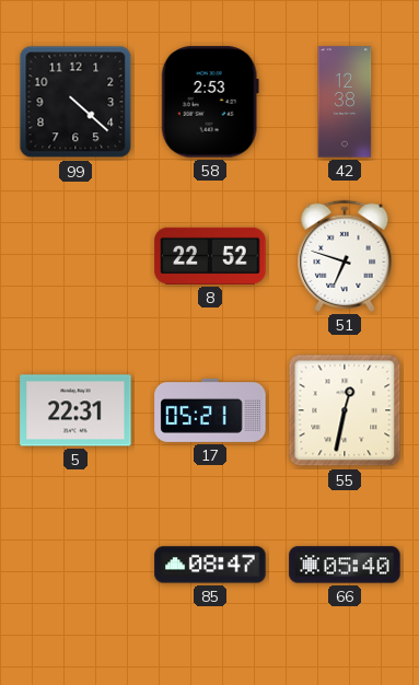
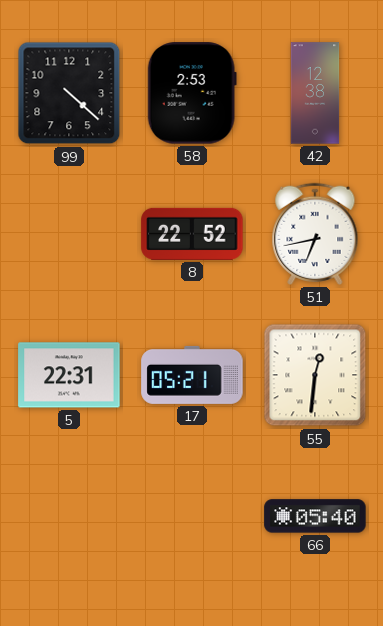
51: 6:48 -> 6:43
55: 12:32 -> 12:31
85: 08:47 -> none
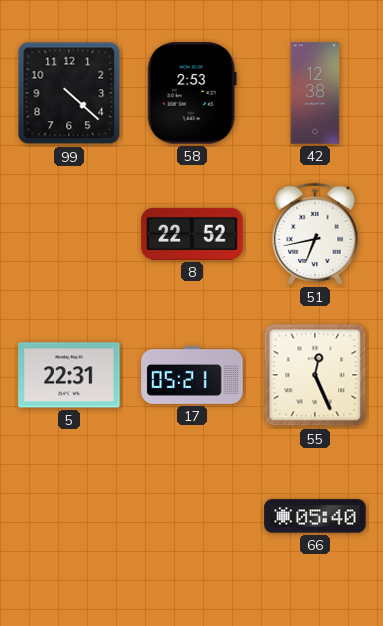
55: 12:31 -> 12:26
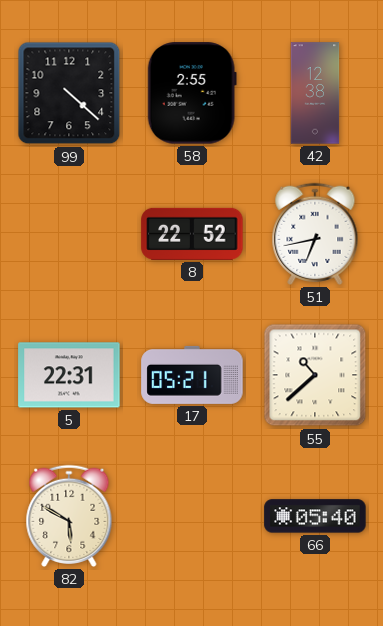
58: 2:53 -> 2:55
55: 12:26 -> 10:38
82: none -> 5:50
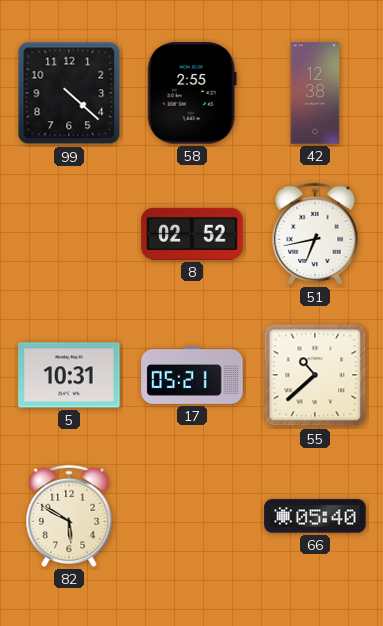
8: 22:52 -> 02:52
5: 22:31 -> 10:31
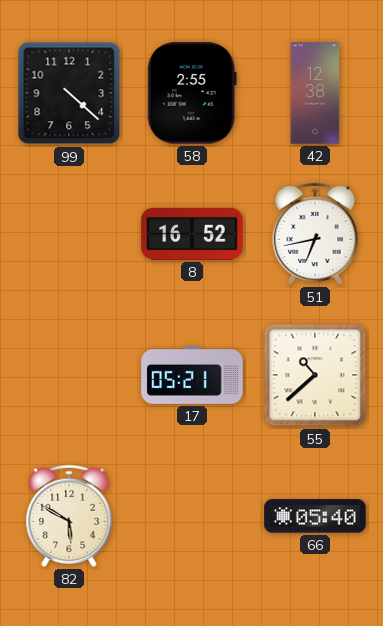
8: 02:52 -> 16:52
5: 10:31 -> none
